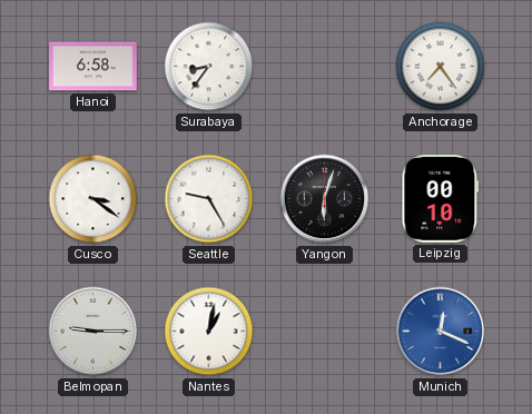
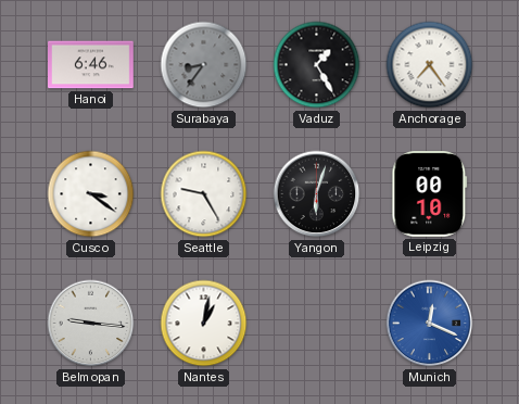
Hanoi: 6:58 -> 6:46
Surabaya dial: white -> grey
Vaduz: none -> 1:25
Belmopan: 9:15 -> 9:16
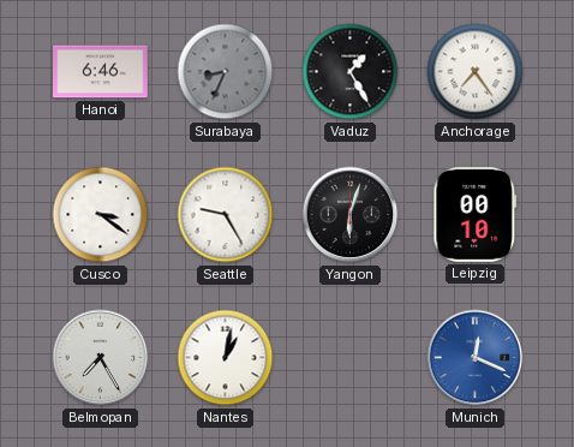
Surabaya: 8:36 -> 8:34
Belmopan: 9:16 -> 7:25
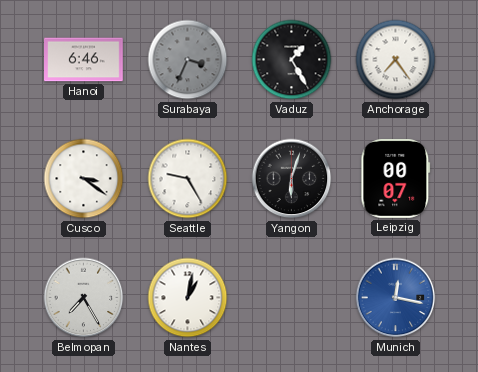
Surabaya: 8:34 -> 3:34
Leipzig: 00:10 -> 00:07
Munich: 12:19 -> 12:17
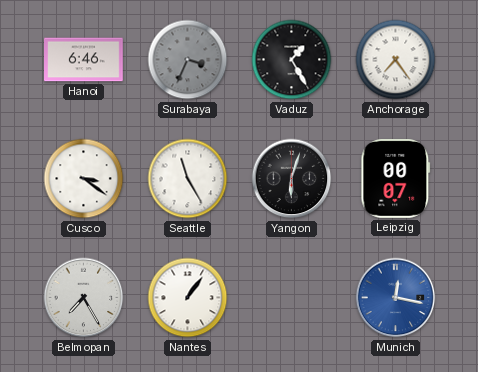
Seattle: 9:25 -> 11:25
Nantes: 1:02 -> 1:06
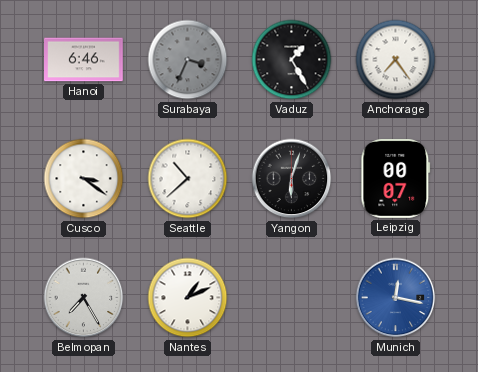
Seattle: 11:25 -> 10:38
Nantes: 1:06 -> 1:11
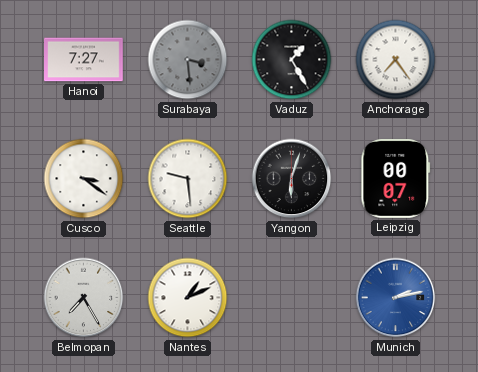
Hanoi: 6:46 -> 7:27
Surabaya: 3:34 -> 3:29
Seattle: 10:38 -> 9:29
Munich: 12:17 -> 2:13
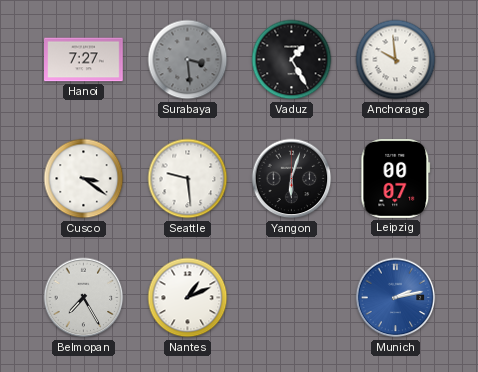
Anchorage: 7:24 -> 9:59
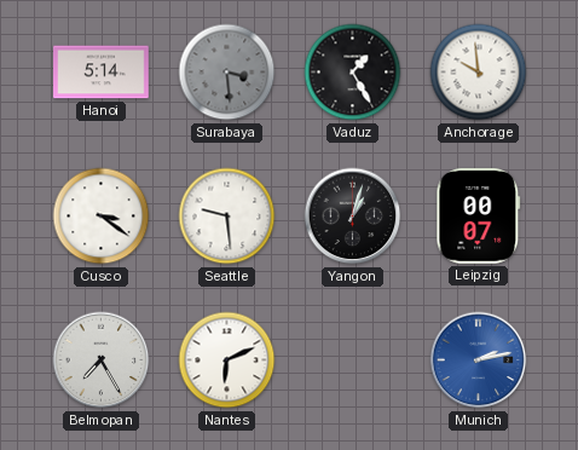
Hanoi: 7:27 -> 5:14
Yangon: 6:03 -> 1:03
Nantes: 1:11 -> 6:11
